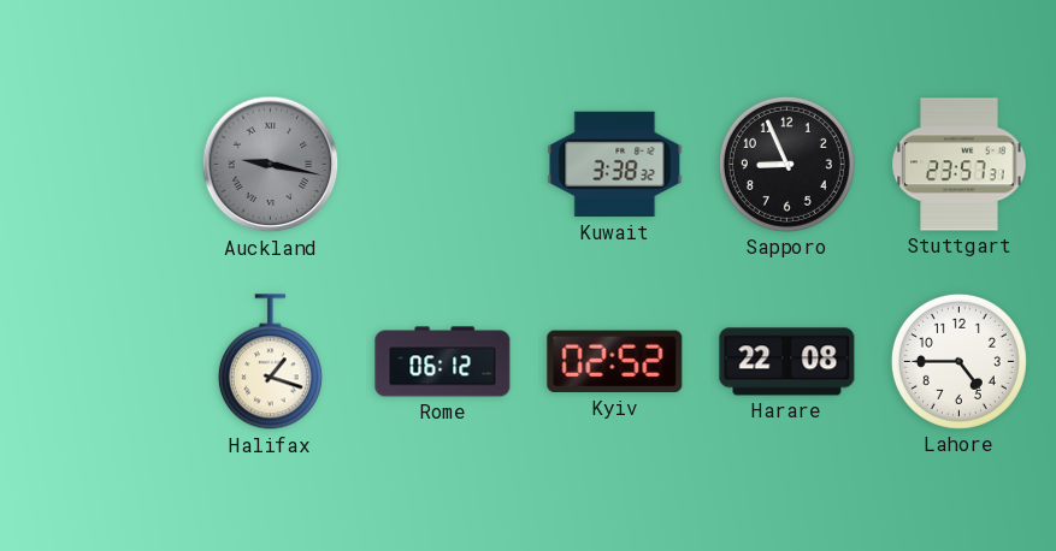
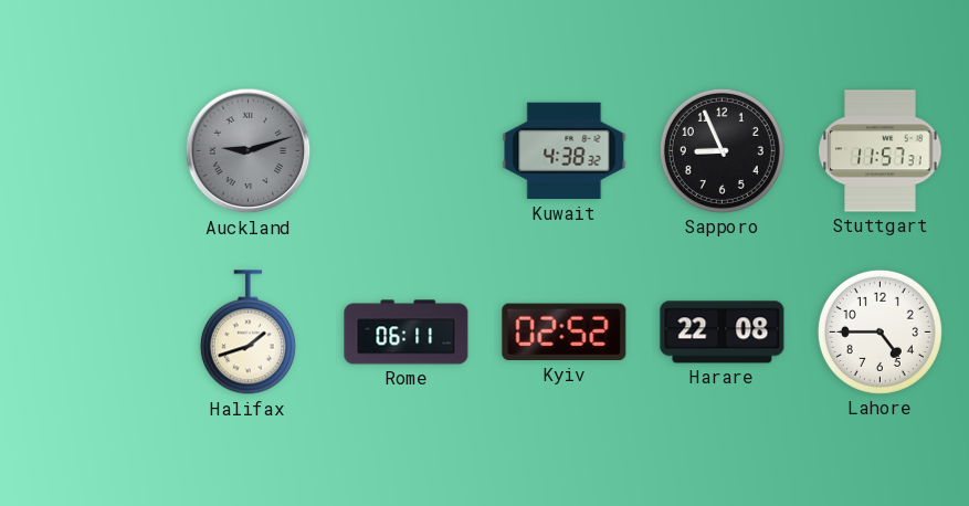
Auckland: 9:17 -> 9:12
Kuwait: 3:38 -> 4:38
Stuttgart: 23:57 -> 11:57
Halifax: 1:18 -> 1:42
Rome: 06:12 -> 06:11
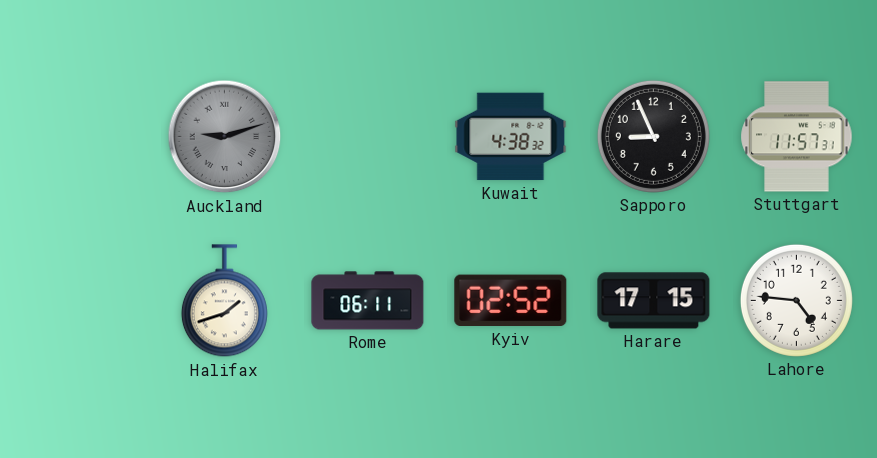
Harare: 22:08 -> 17:15
Lahore: 4:45 -> 4:46
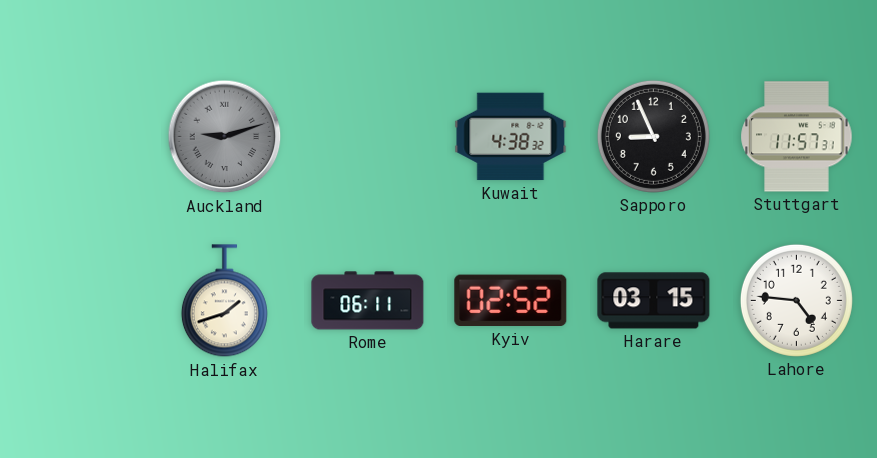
Harare: 17:15 -> 03:15
